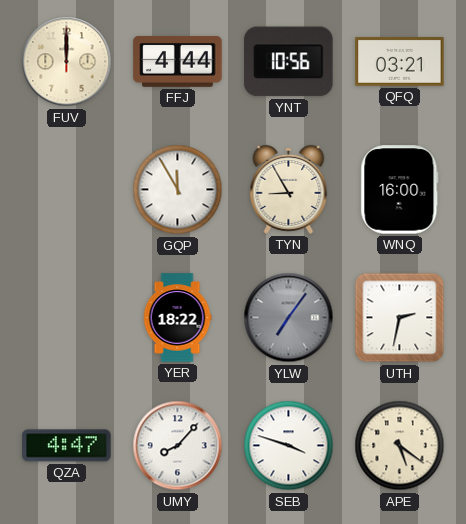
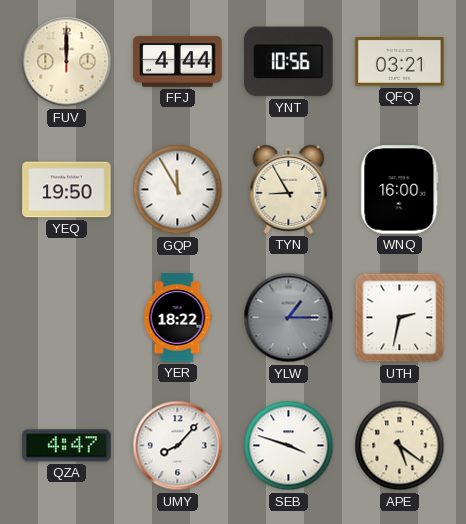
YEQ: none -> 19:50
YLW: 7:06 -> 1:15
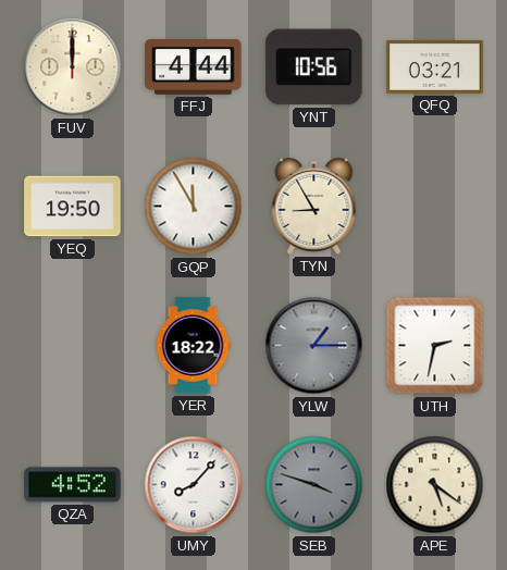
WNQ: 16:00 -> none
QZA: 4:47 -> 4:52
SEB dial: white -> grey
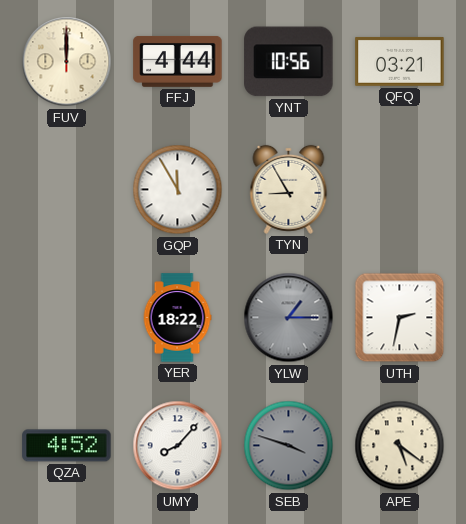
YEQ: 19:50 -> none
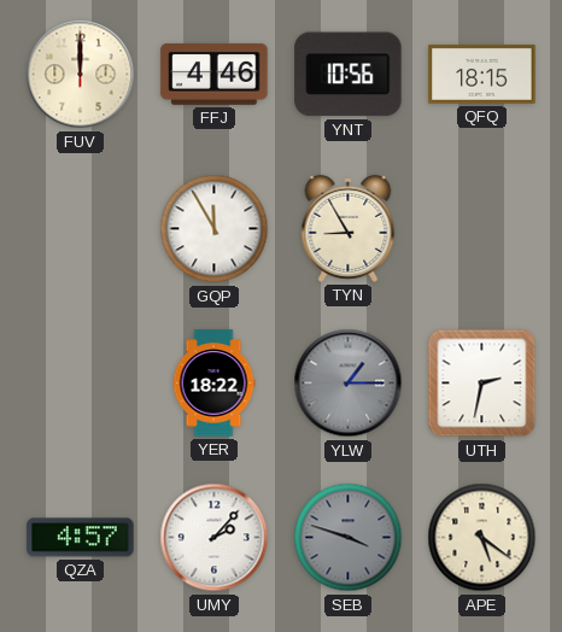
FFJ: 4:44 -> 4:46
QFQ: 03:21 -> 18:15
QZA: 4:52 -> 4:57
UMY: 8:07 -> 2:07
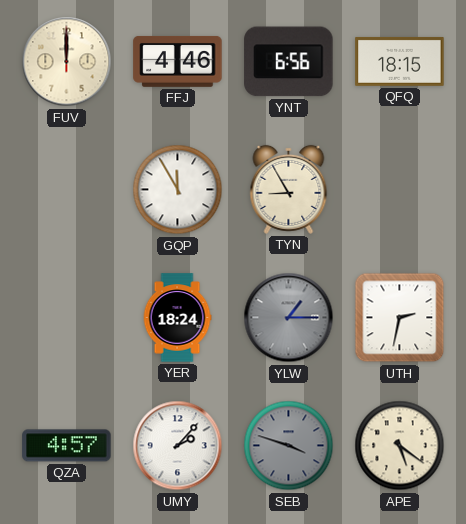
YNT: 10:56 -> 6:56
YER: 18:22 -> 18:24
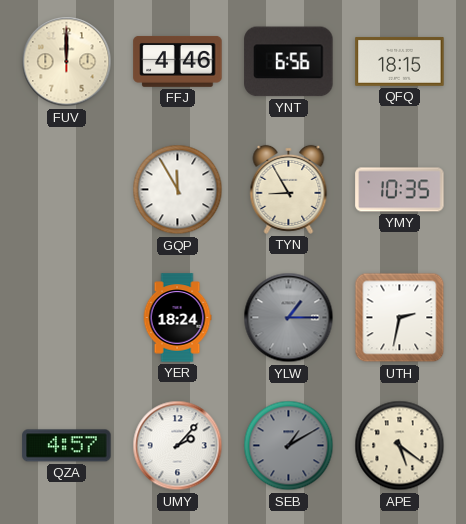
YMY: none -> 10:35
SEB: 3:48 -> 1:10
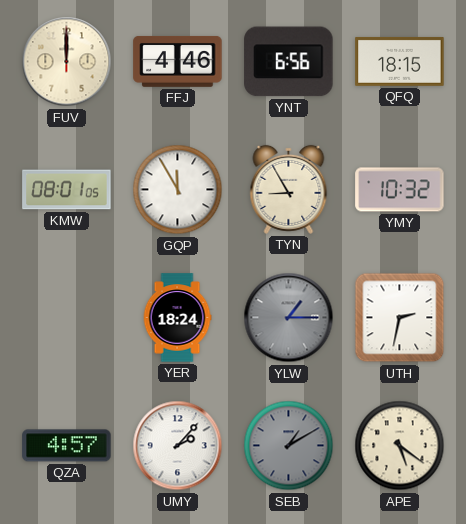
KMW: none -> 08:01
YMY: 10:35 -> 10:32
